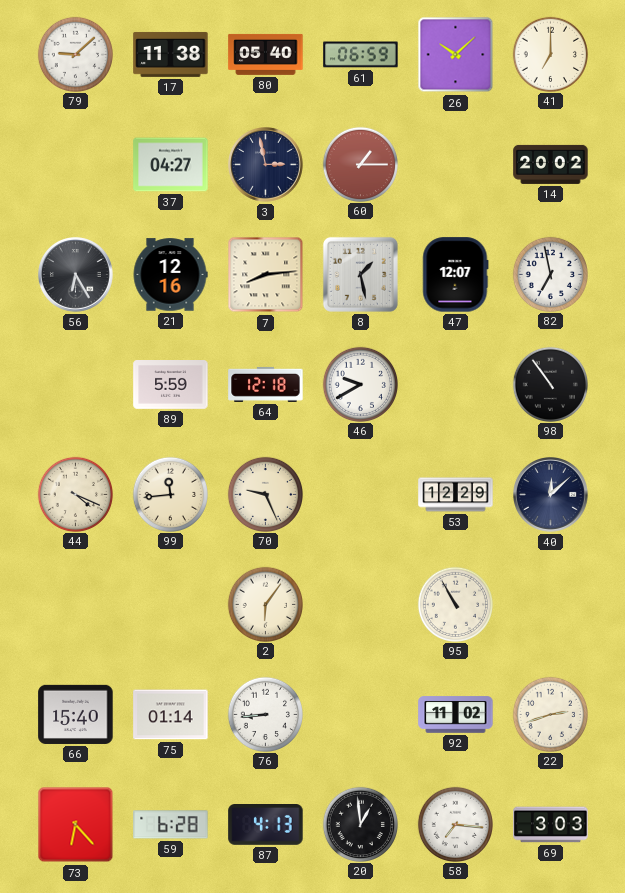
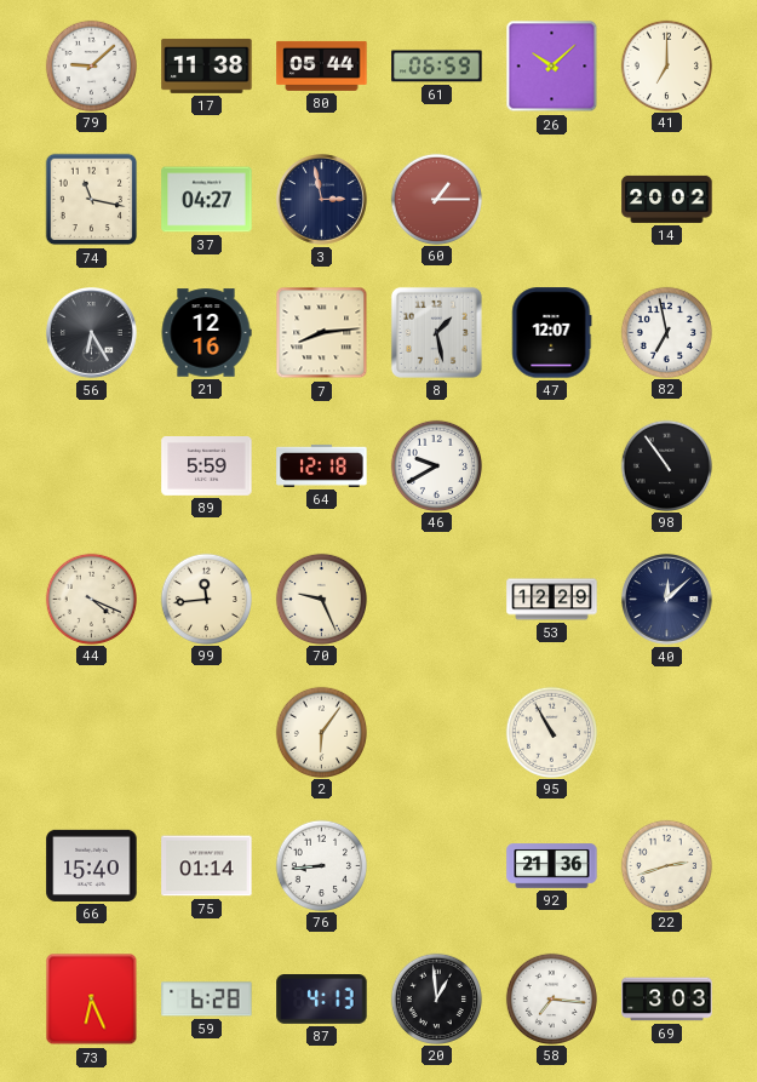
80: 05:40 -> 05:44
74: none -> 11:17
92: 11:02 -> 21:36
73: 6:23 -> 6:26
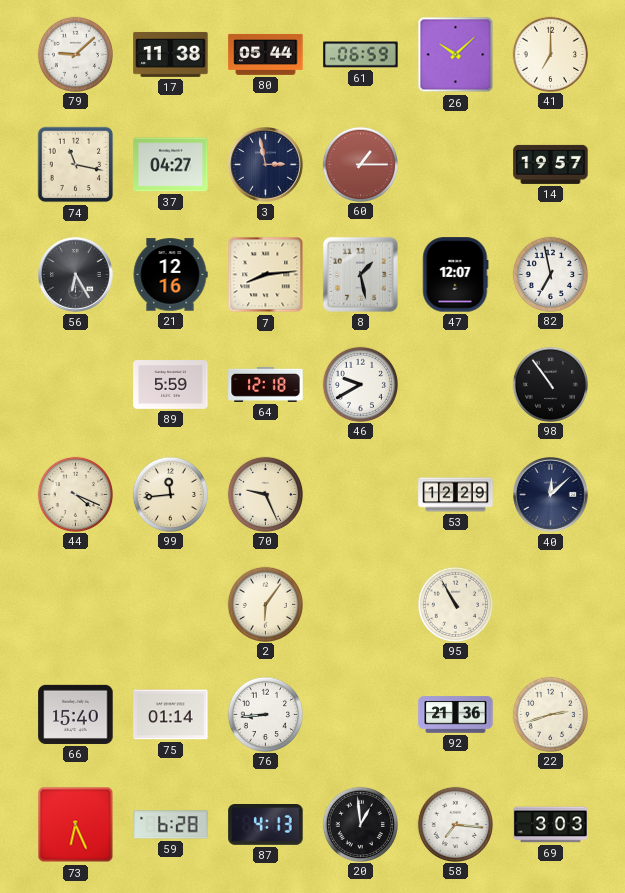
14: 20:02 -> 19:57
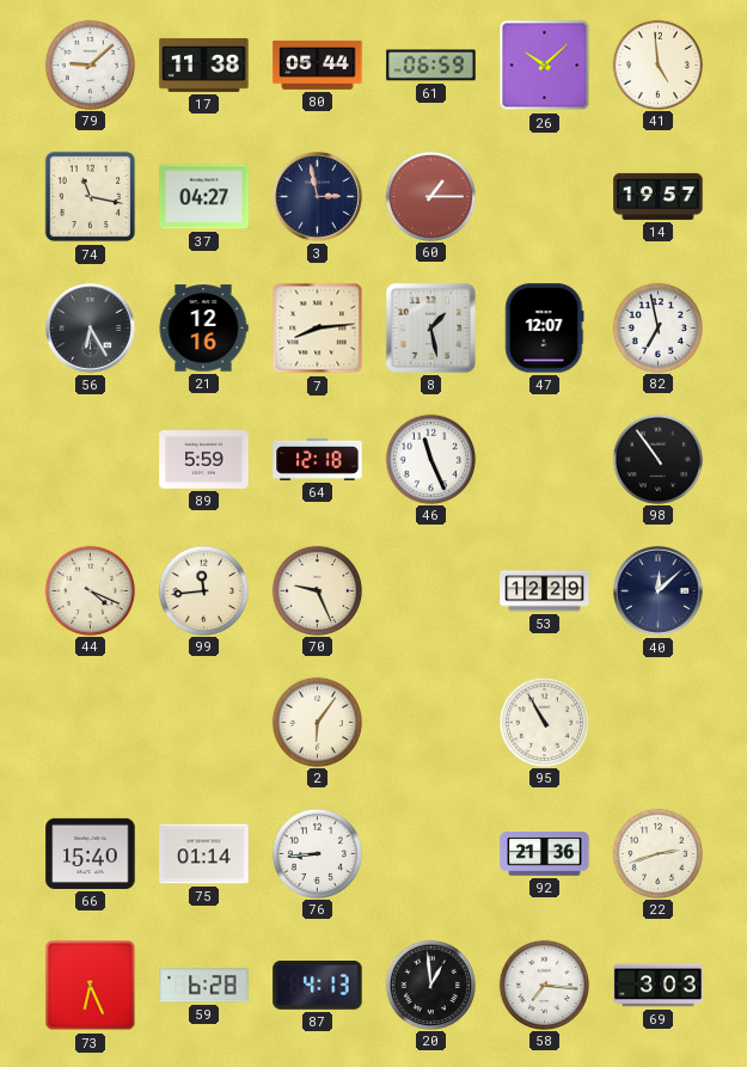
41: 7:00 -> 4:59
46: 9:40 -> 11:26
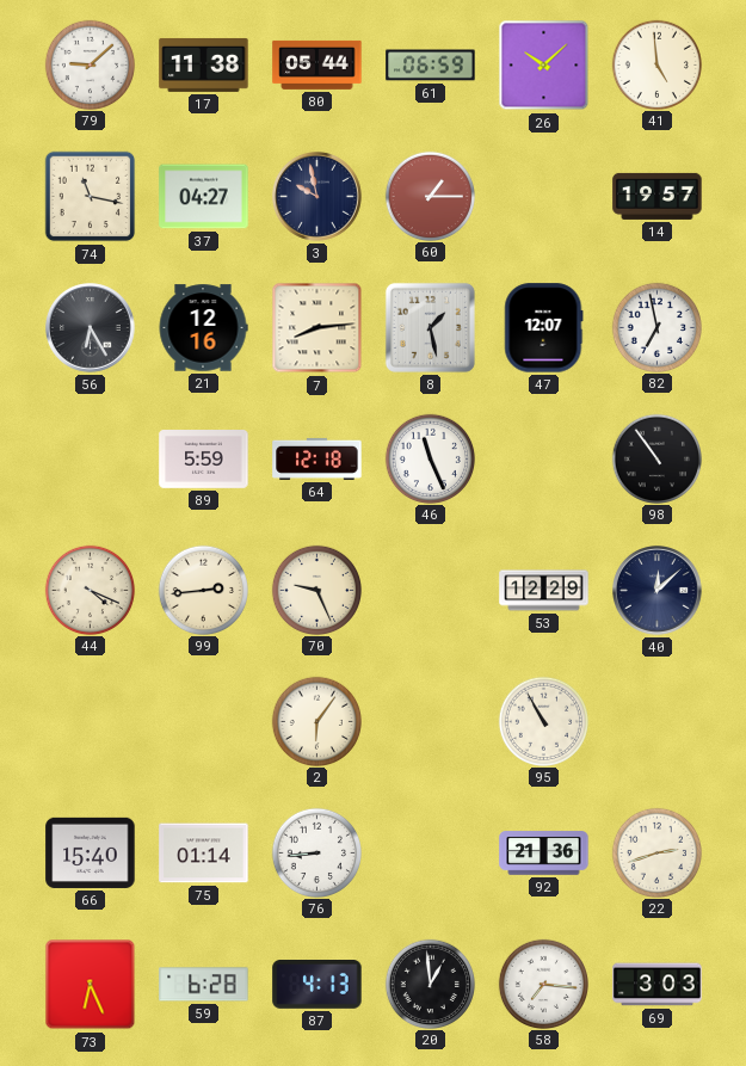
3: 2:58 -> 9:58
99: 11:44 -> 2:44
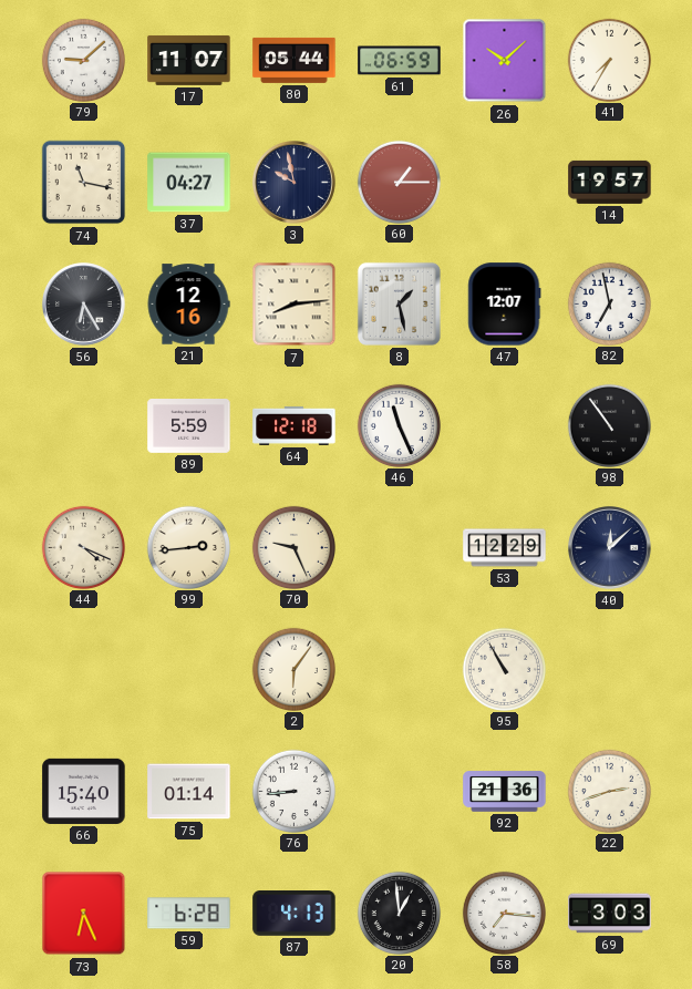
17: 11:38 -> 11:07
41: 4:59 -> 7:35
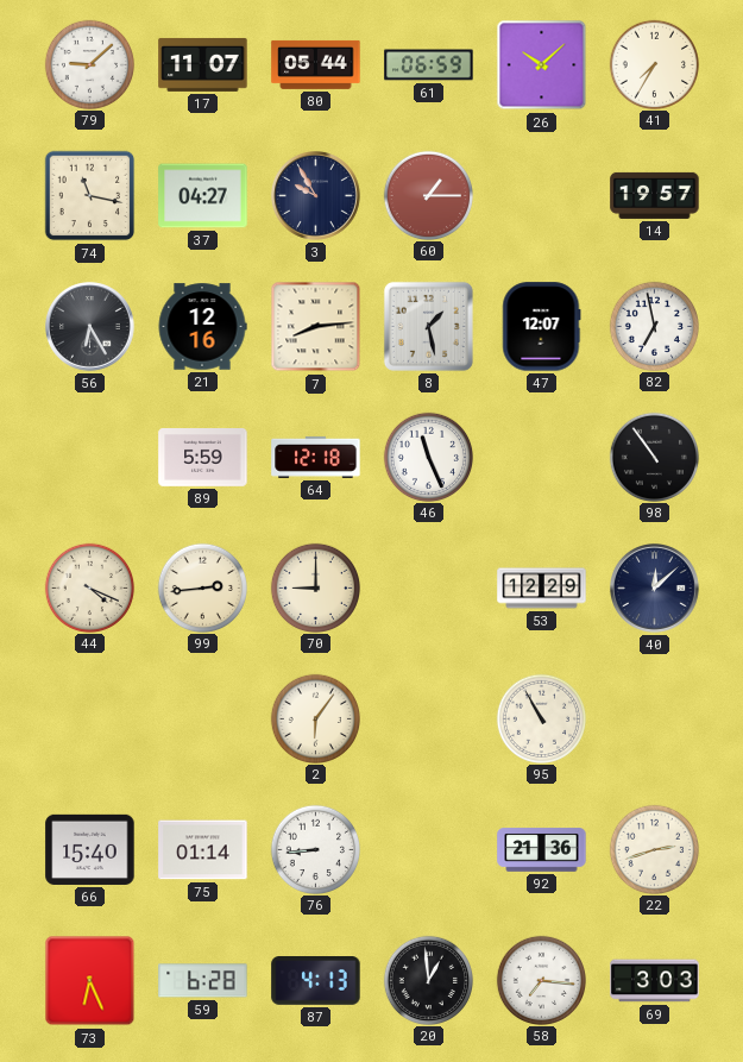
3: 9:58 -> 9:55
70: 9:26 -> 9:00
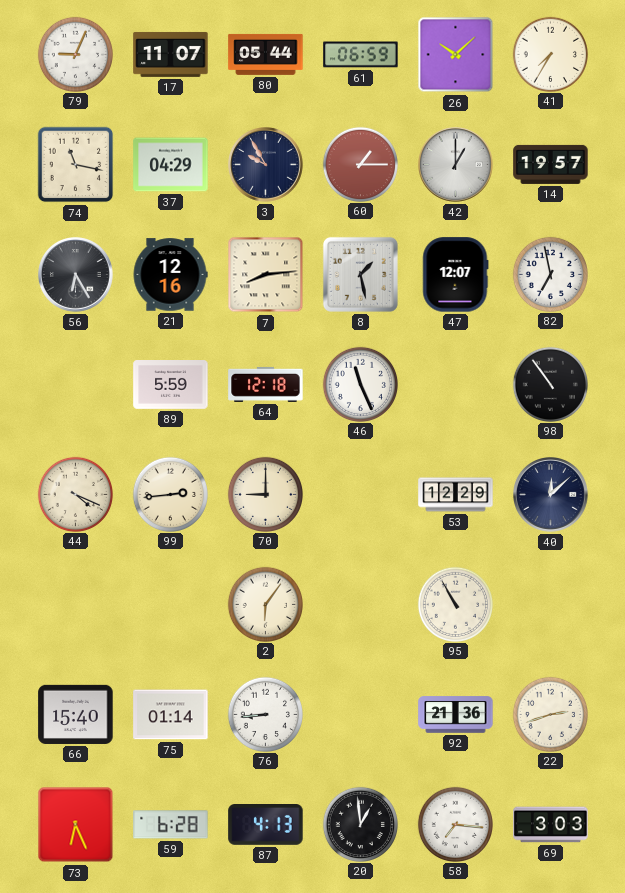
79: 9:08 -> 9:04
37: 04:27 -> 04:29
42: none -> 1:00
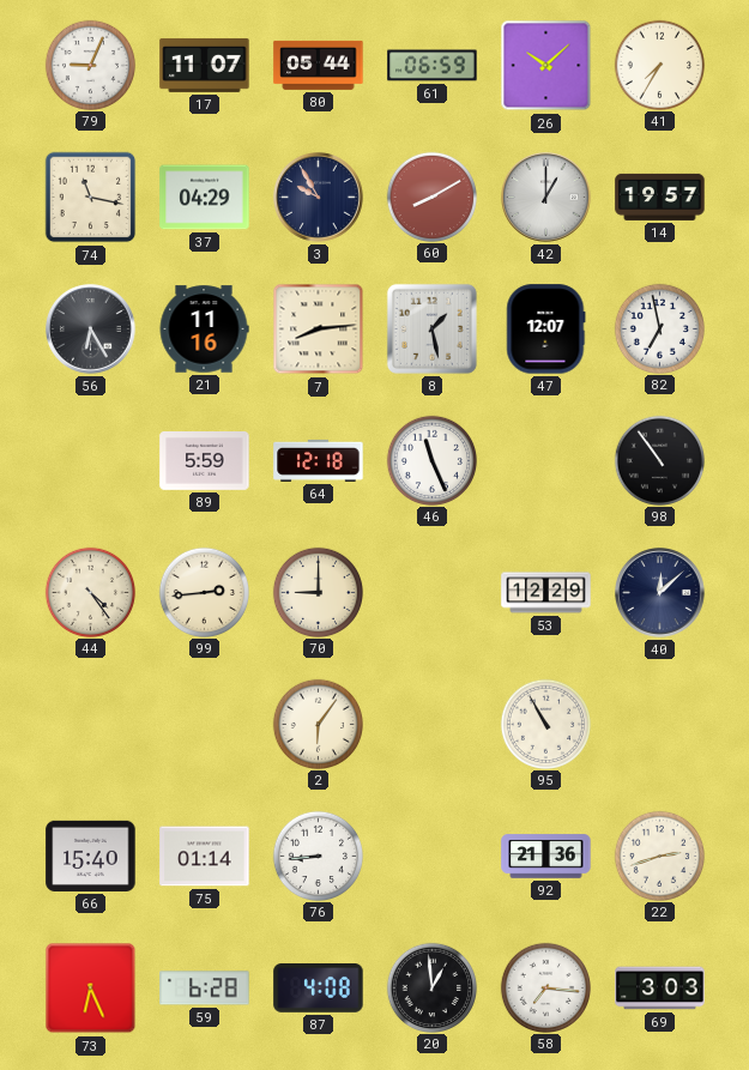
60: 1:15 -> 8:10
21: 12:16 -> 11:16
44: 4:19 -> 4:24
87: 4:13 -> 4:08
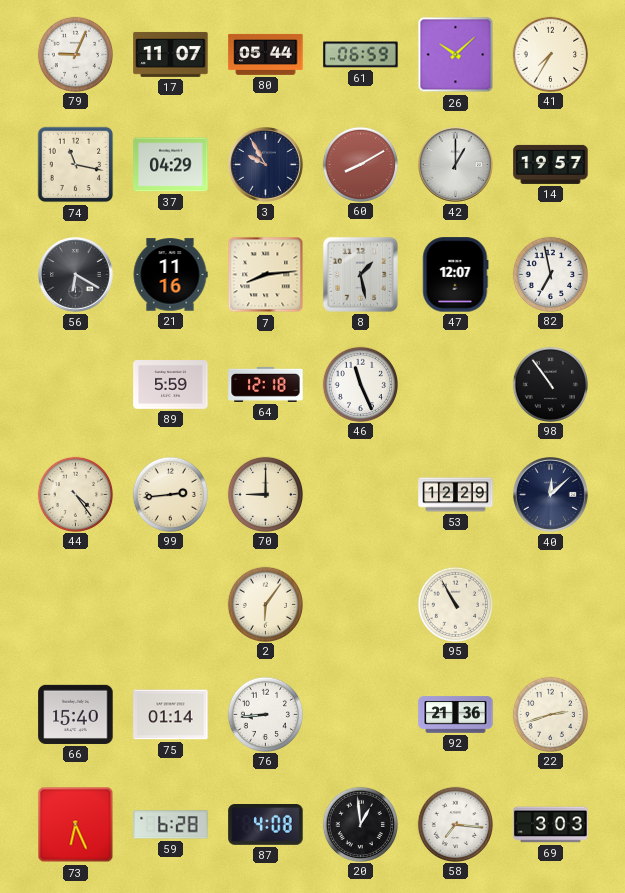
56: 6:25 -> 6:20
